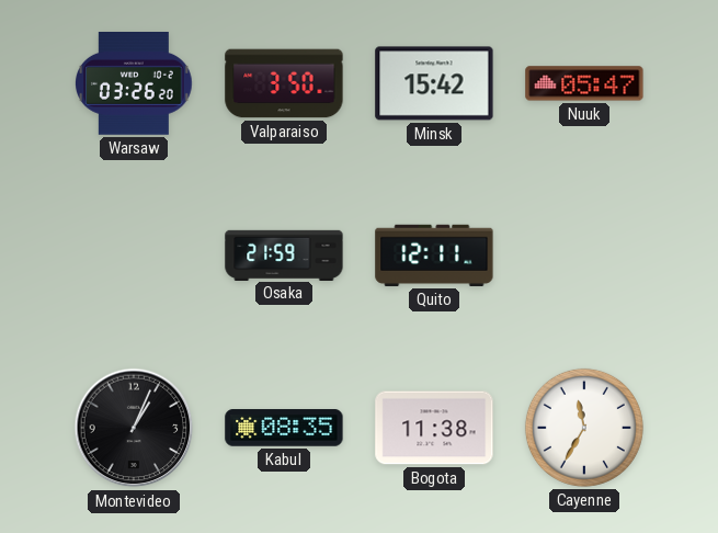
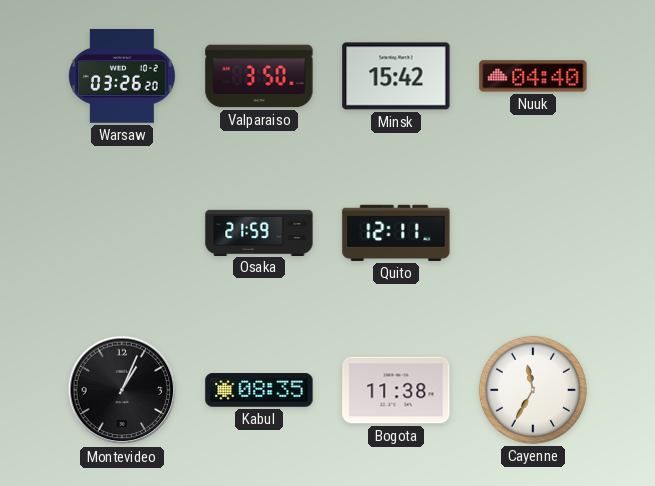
Nuuk: 05:47 -> 04:40
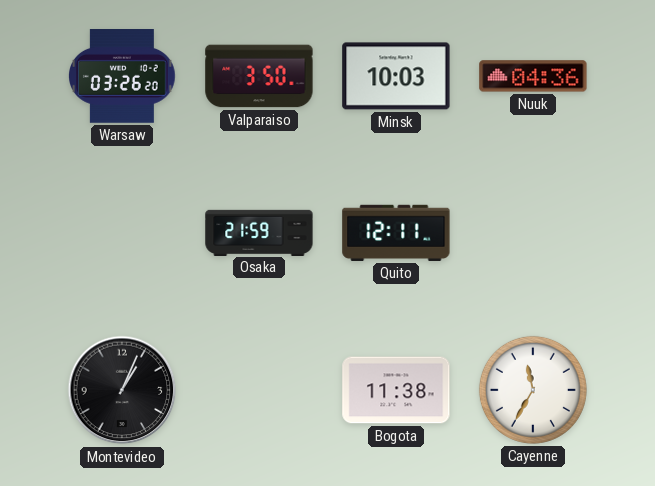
Minsk: 15:42 -> 10:03
Nuuk: 04:40 -> 04:36
Kabul: 08:35 -> none
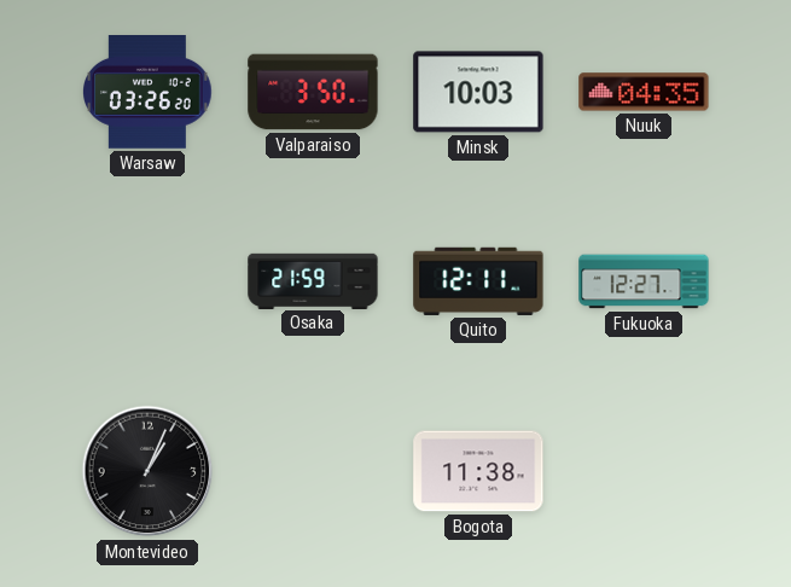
Nuuk: 04:36 -> 04:35
Fukuoka: none -> 12:27
Cayenne: 11:35 -> none
